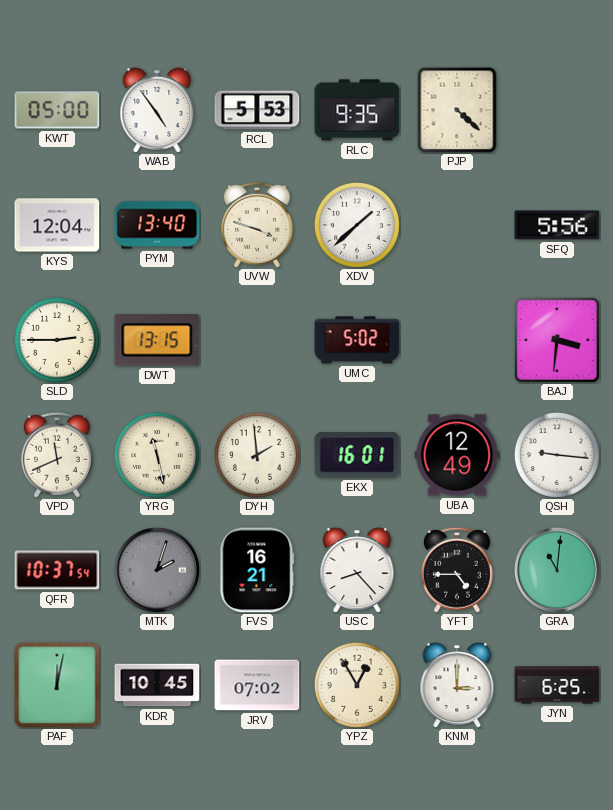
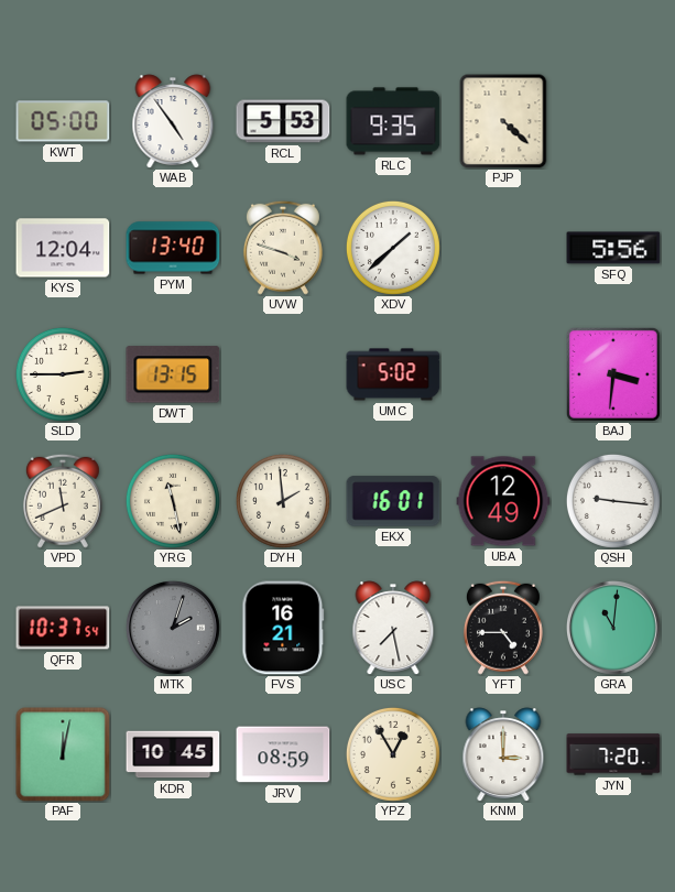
USC: 8:23 -> 7:28
JRV: 07:02 -> 08:59
JYN: 6:25 -> 7:20
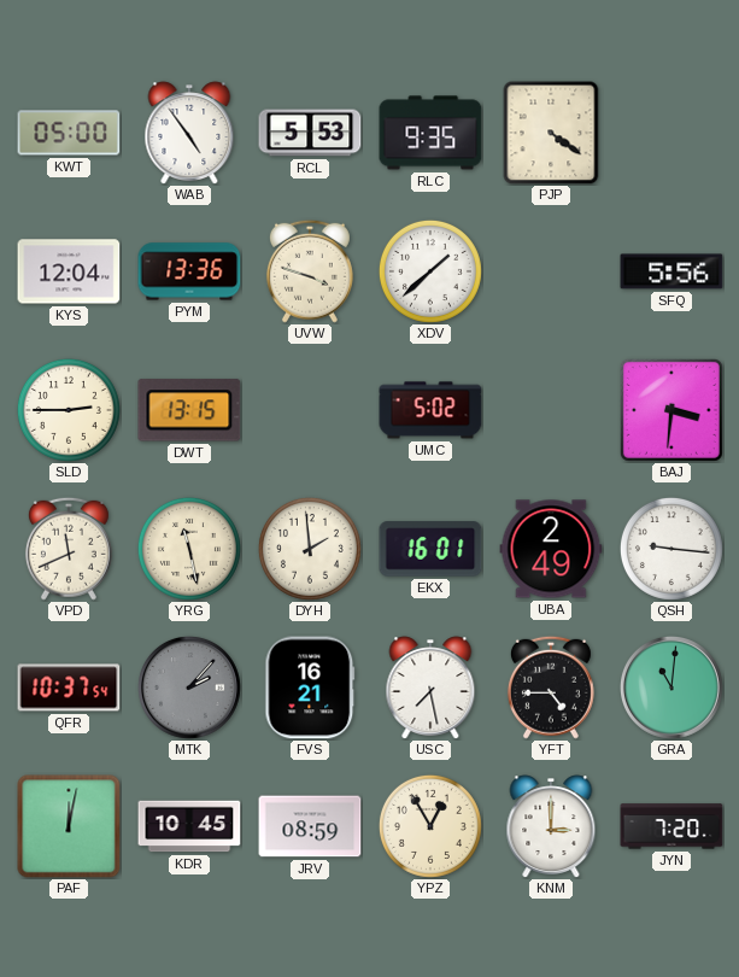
PJP: 4:22 -> 4:21
PYM: 13:40 -> 13:36
UBA: 12:49 -> 2:49
MTK: 2:03 -> 2:07
